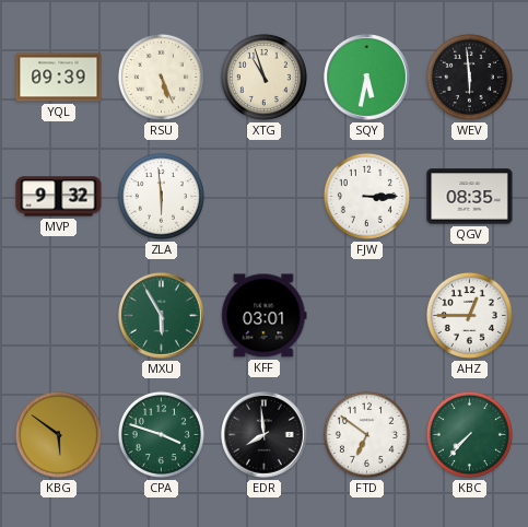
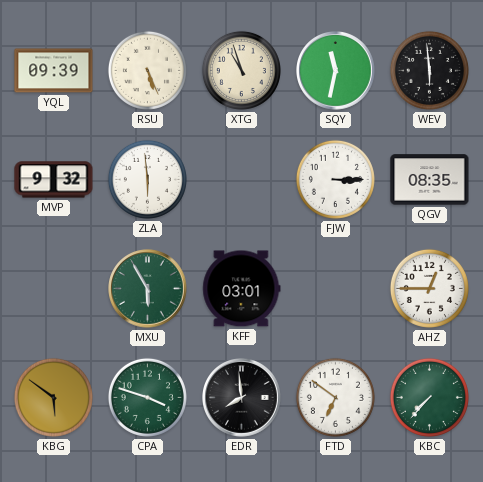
SQY: 5:32 -> 11:32
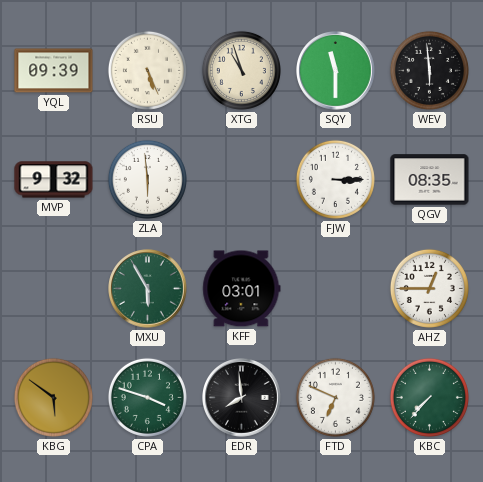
SQY: 11:32 -> 11:30
FTD: 6:51 -> 6:49
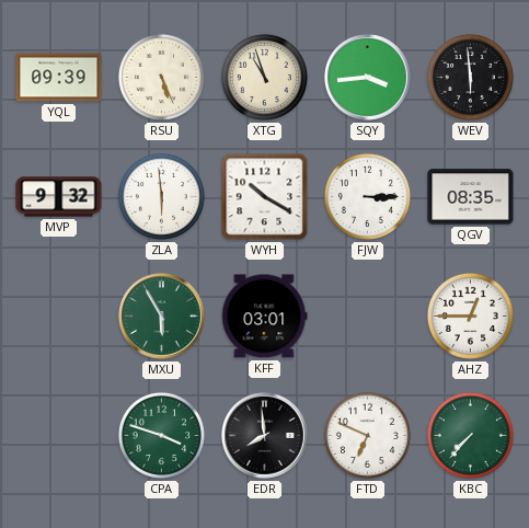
SQY: 11:30 -> 3:44
WYH: none -> 10:20
KBG: 5:51 -> none
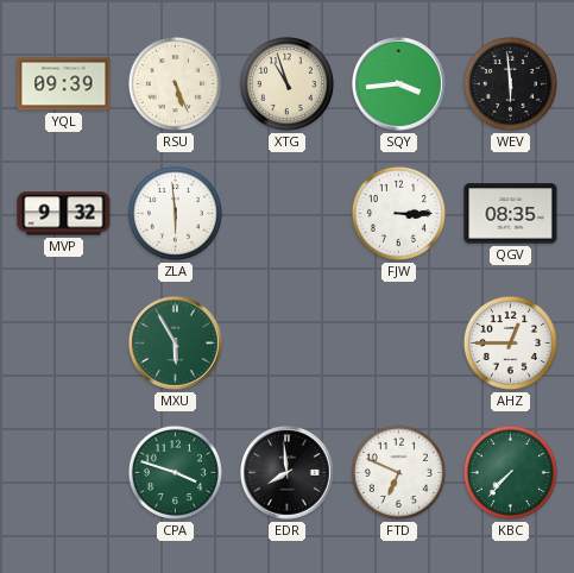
WYH: 10:20 -> none
KFF: 03:01 -> none
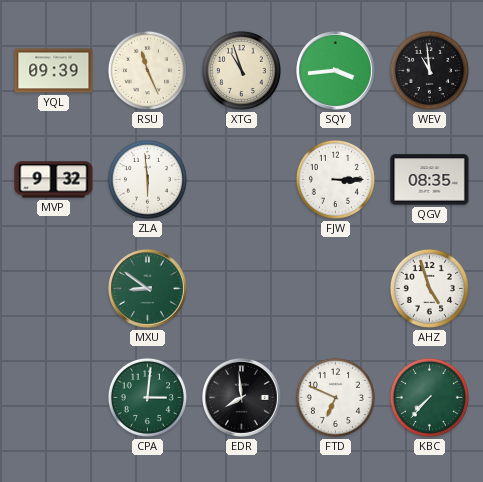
RSU: 5:26 -> 11:26
WEV: 5:59 -> 10:59
MXU: 5:55 -> 8:51
AHZ: 12:45 -> 4:57
CPA: 3:48 -> 3:01
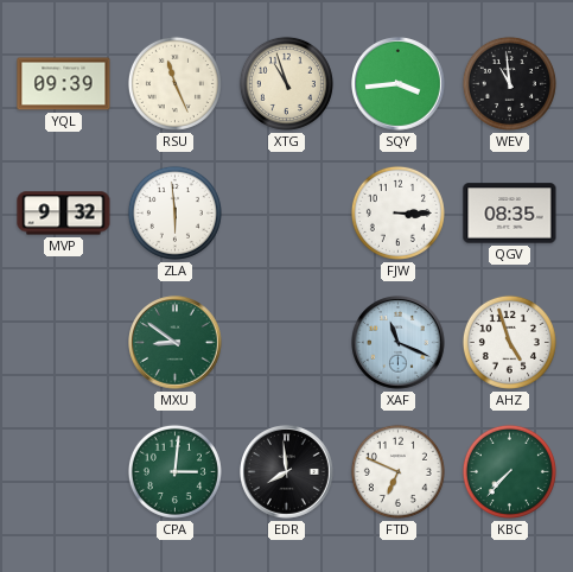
XAF: none -> 11:19
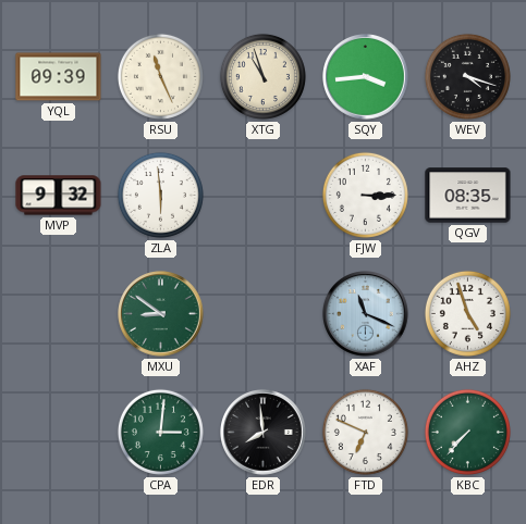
WEV: 10:59 -> 4:18
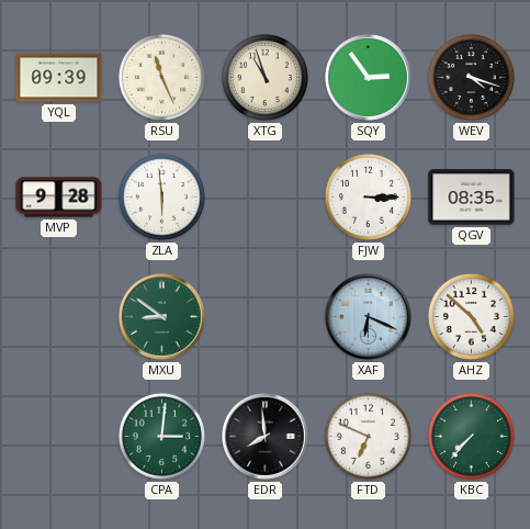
SQY: 3:44 -> 2:54
MVP: 9:32 -> 9:28
XAF: 11:19 -> 6:19
AHZ: 4:57 -> 4:52
